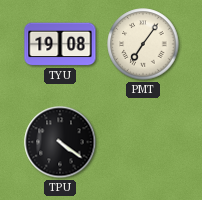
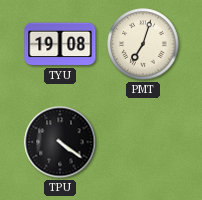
PMT: 7:06 -> 7:03
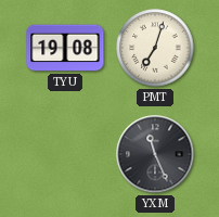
TPU: 4:21 -> none
YXM: none -> 11:26
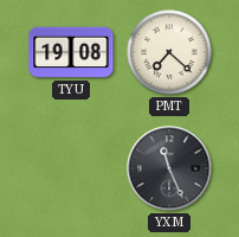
PMT: 7:03 -> 7:22
